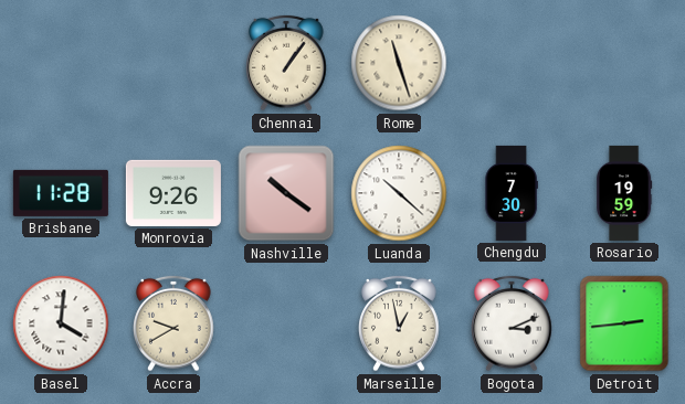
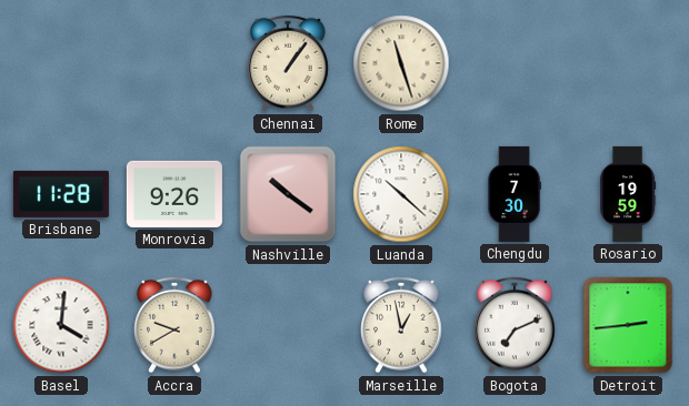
Bogota: 3:11 -> 7:11
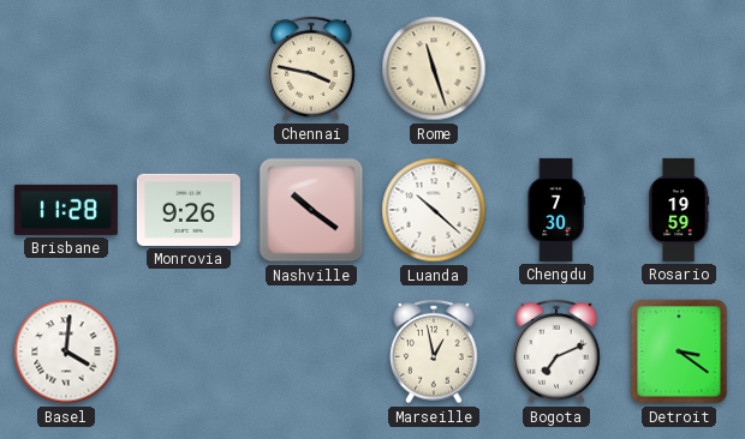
Chennai: 1:06 -> 3:47
Accra: 9:40 -> none
Detroit: 2:44 -> 3:21
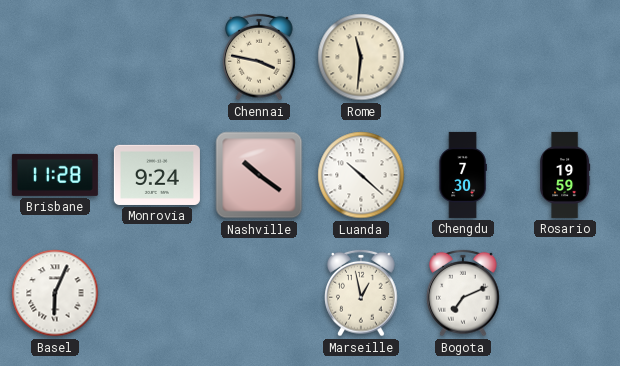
Rome: 11:27 -> 11:31
Monrovia: 9:26 -> 9:24
Basel: 4:01 -> 6:04
Detroit: 3:21 -> none
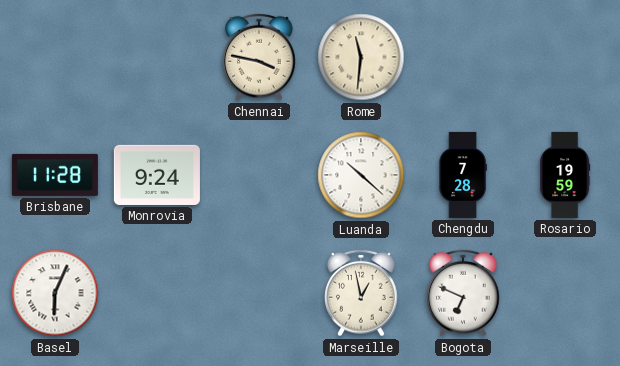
Nashville: 10:21 -> none
Chengdu: 7:30 -> 7:28
Bogota: 7:11 -> 6:49
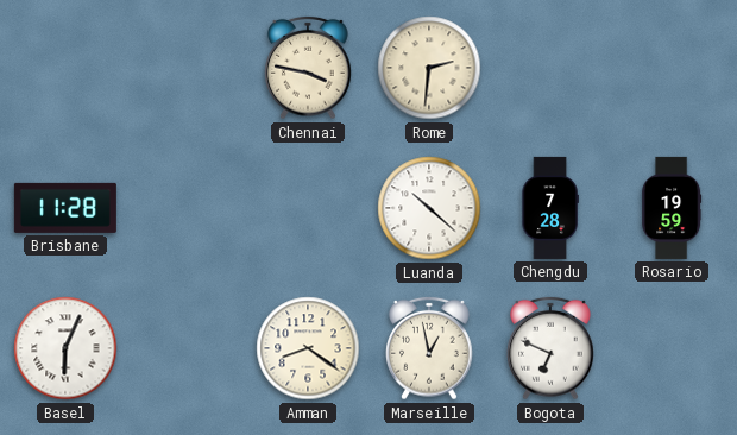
Rome: 11:31 -> 2:31
Monrovia: 9:24 -> none
Amman: none -> 8:21
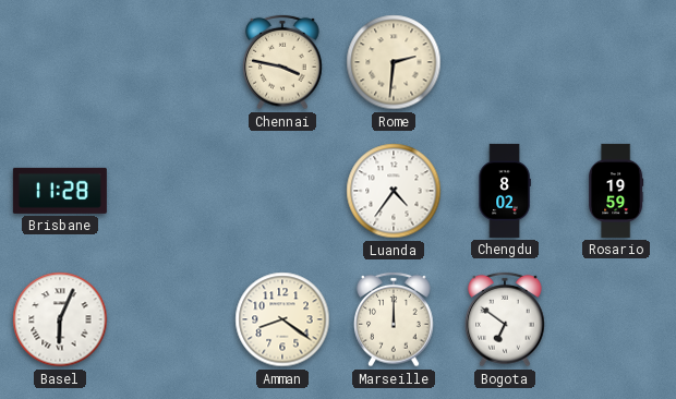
Luanda: 10:22 -> 4:36
Chengdu: 7:28 -> 8:02
Marseille: 12:58 -> 12:00
Bogota: 6:49 -> 6:51
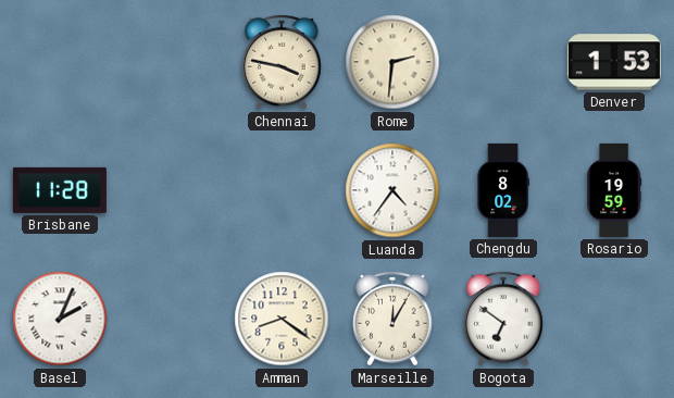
Denver: none -> 1:53
Basel: 6:04 -> 2:04
Marseille: 12:00 -> 12:05
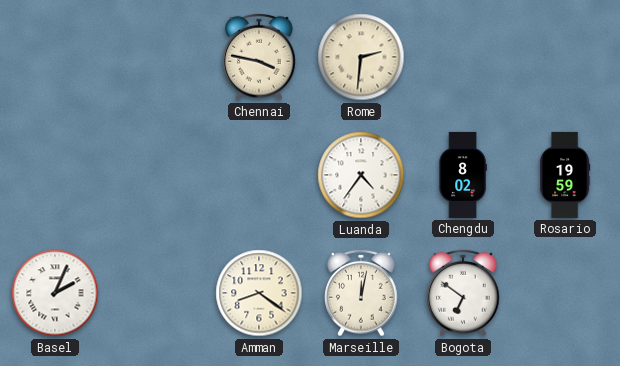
Denver: 1:53 -> none
Brisbane: 11:28 -> none
Marseille: 12:05 -> 12:02
